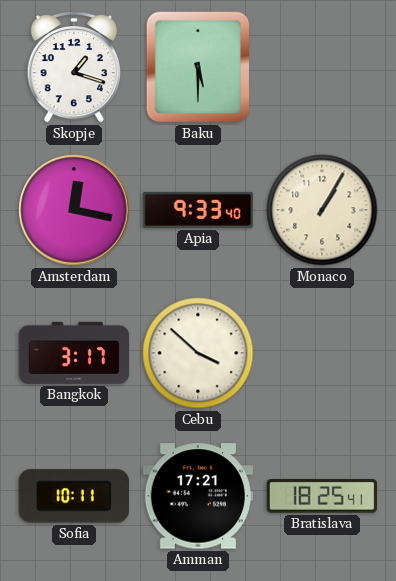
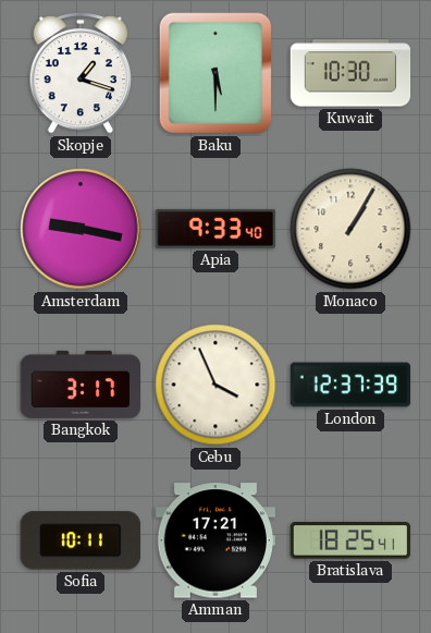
Kuwait: none -> 10:30
Amsterdam: 12:17 -> 9:17
Cebu: 3:52 -> 3:56
London: none -> 12:37
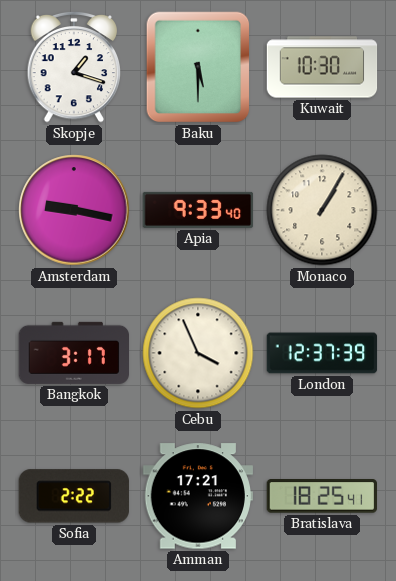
Sofia: 10:11 -> 2:22
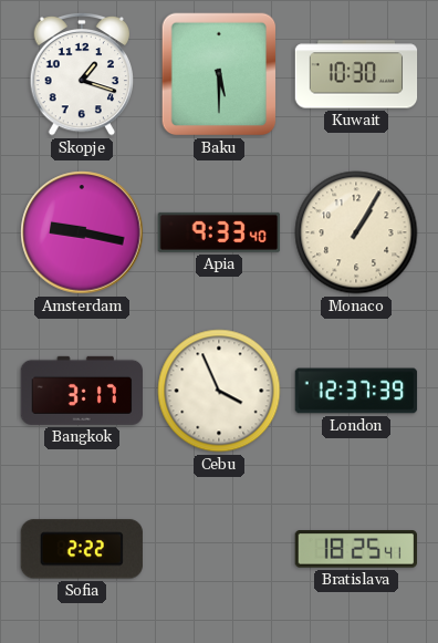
Amman: 17:21 -> none
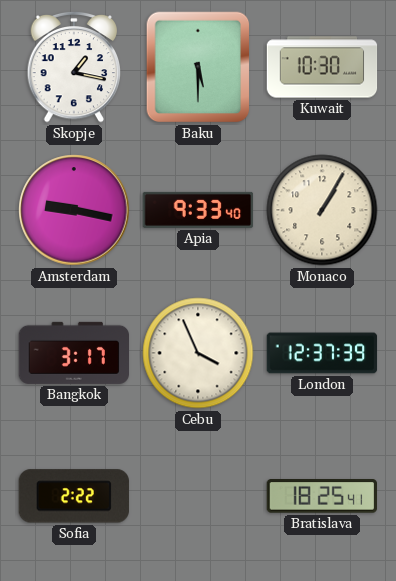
Skopje: 1:18 -> 1:17
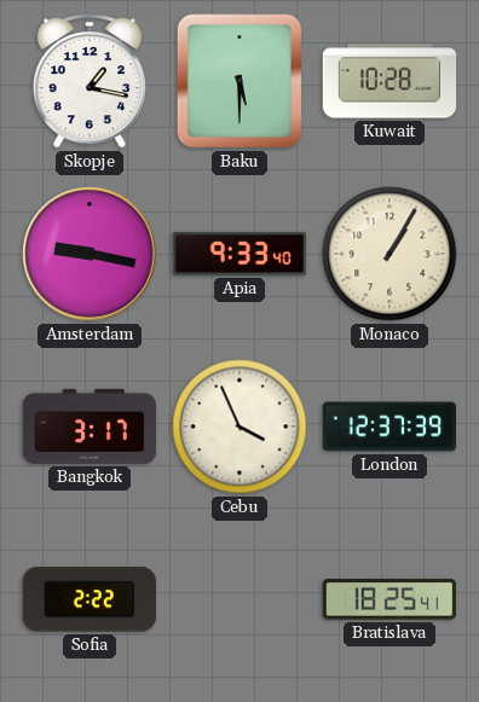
Kuwait: 10:30 -> 10:28
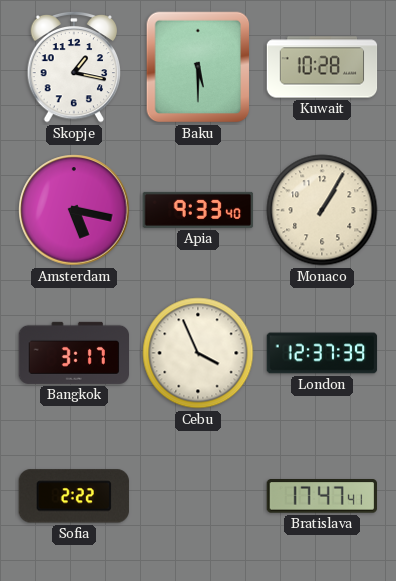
Amsterdam: 9:17 -> 5:17
Bratislava: 18:25 -> 17:47
